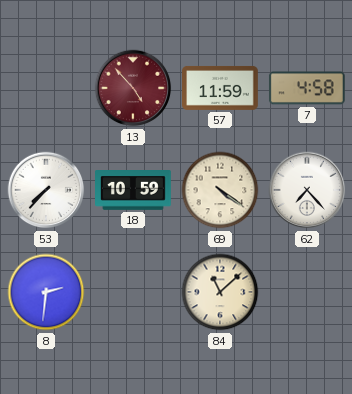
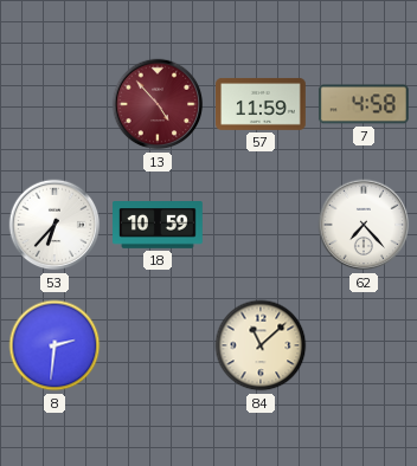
53: 7:37 -> 6:37
69: 4:21 -> none
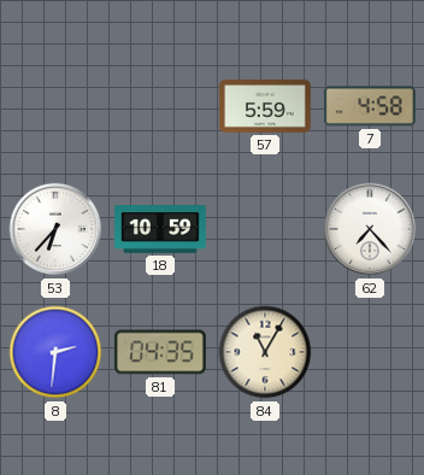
13: 4:53 -> none
57: 11:59 -> 5:59
81: none -> 04:35
84: 11:08 -> 11:05
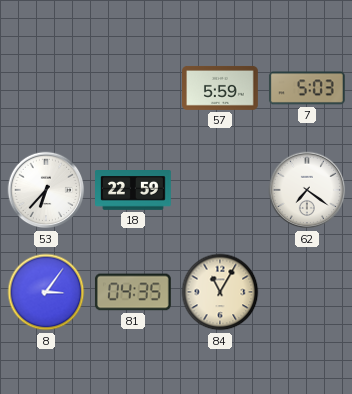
7: 4:58 -> 5:03
18: 10:59 -> 22:59
62: 7:23 -> 7:21
8: 2:31 -> 3:06
